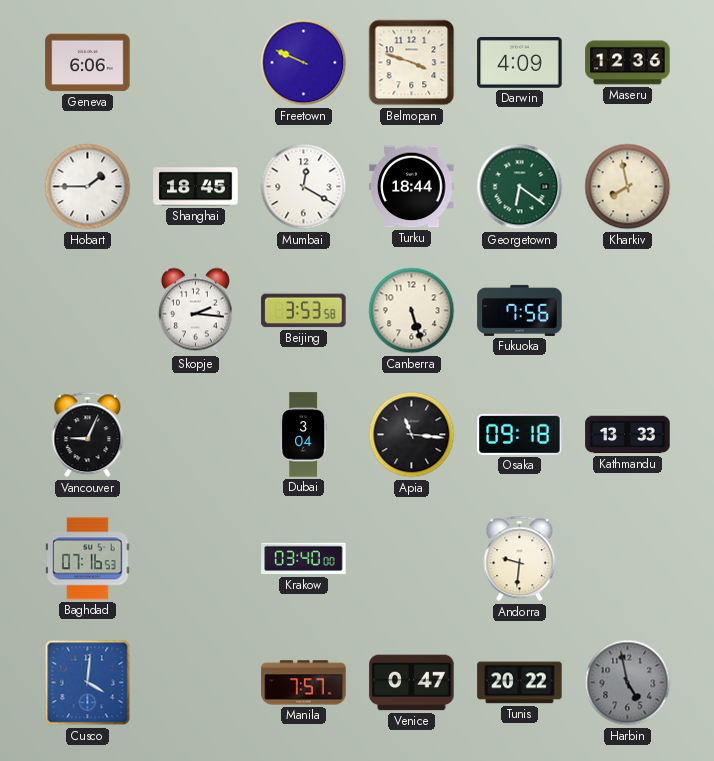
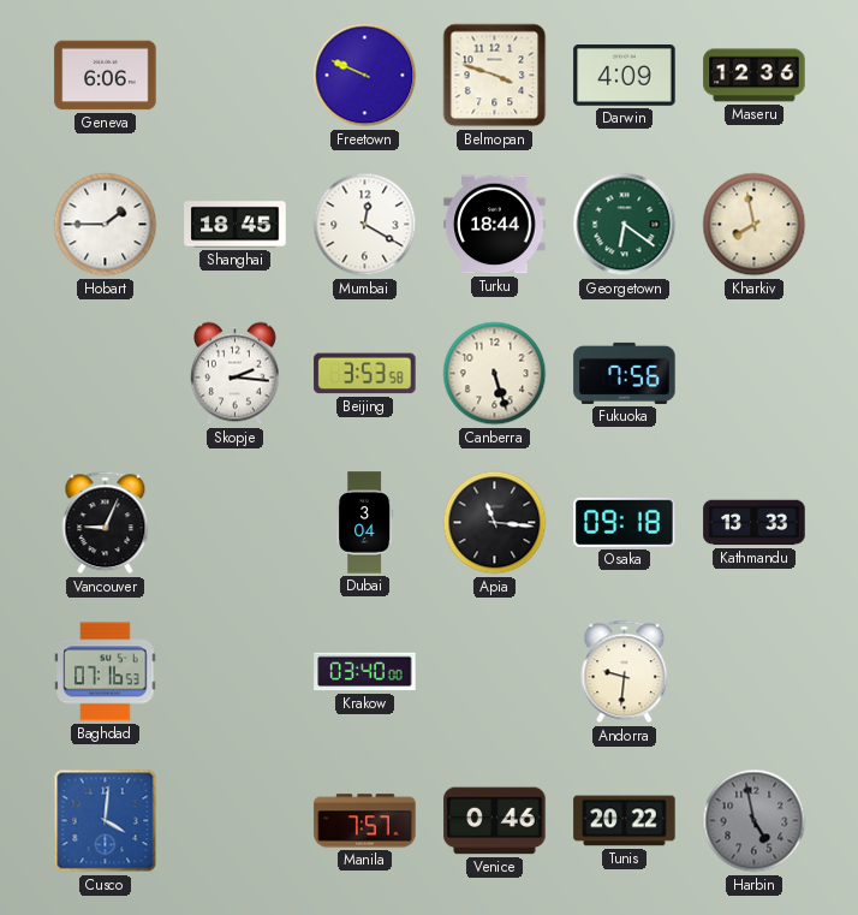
Venice: 0:47 -> 0:46
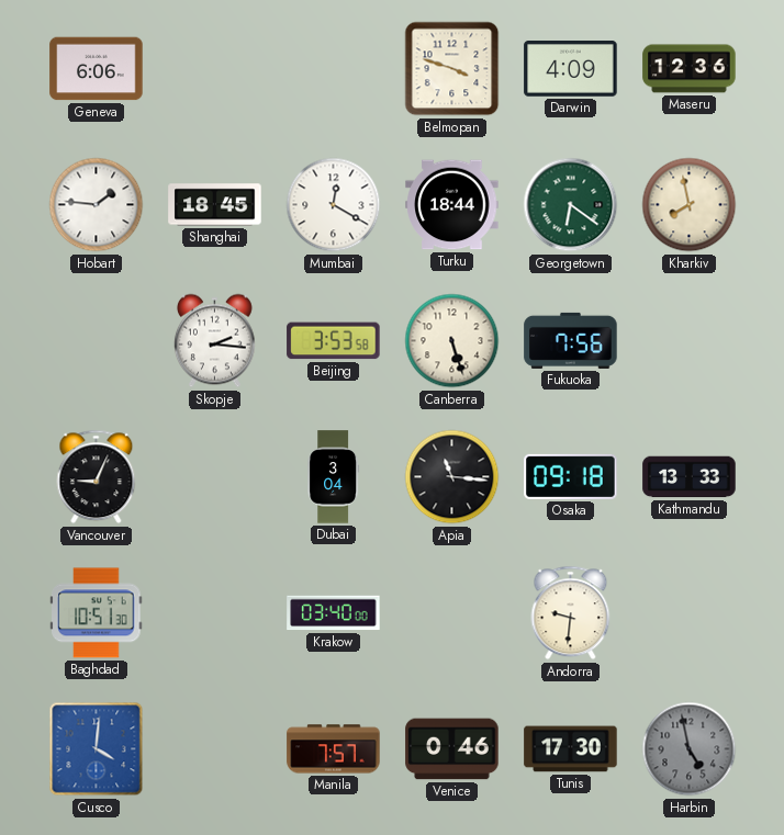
Freetown: 9:49 -> none
Hobart: 1:45 -> 1:46
Baghdad: 07:16 -> 10:51
Tunis: 20:22 -> 17:30
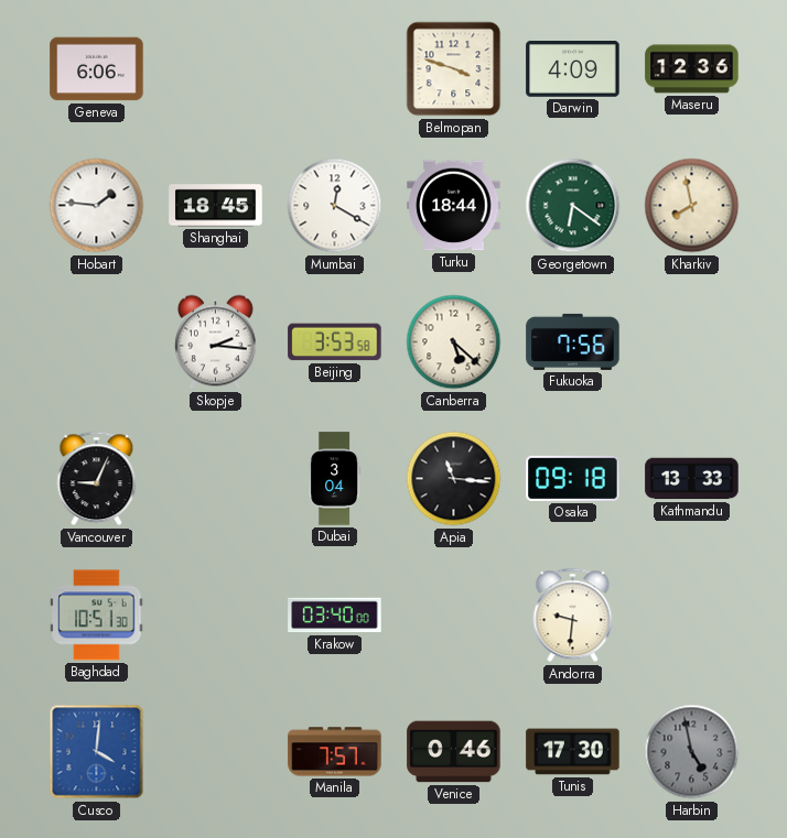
Canberra: 5:27 -> 5:22
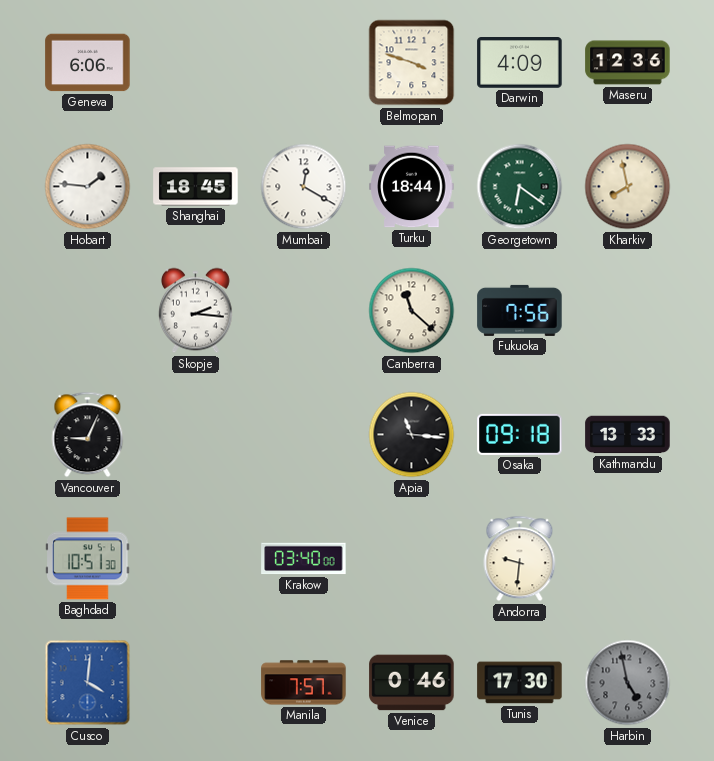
Beijing: 3:53 -> none
Canberra: 5:22 -> 11:22
Dubai: 3:04 -> none
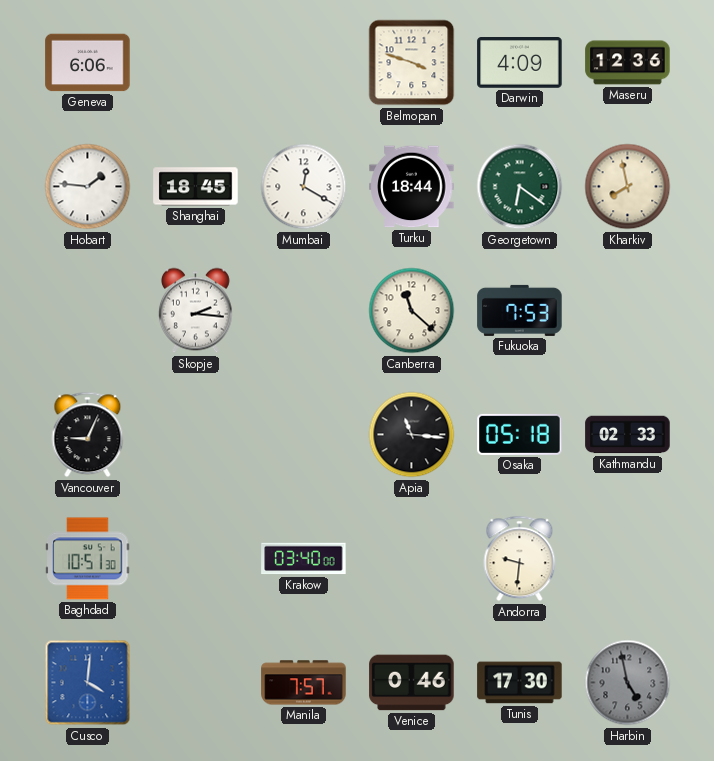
Fukuoka: 7:56 -> 7:53
Osaka: 09:18 -> 05:18
Kathmandu: 13:33 -> 02:33
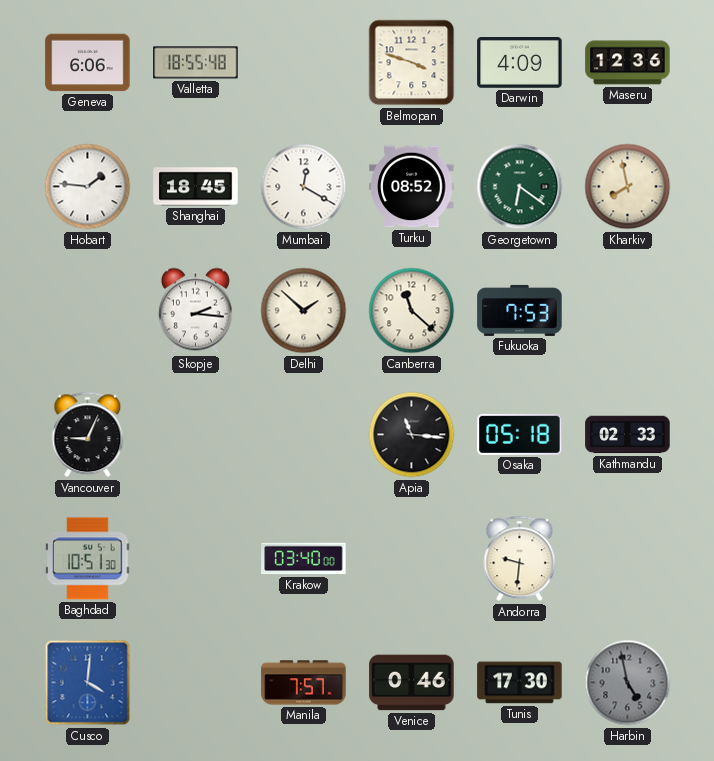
Valletta: none -> 18:55
Turku: 18:44 -> 08:52
Delhi: none -> 1:52
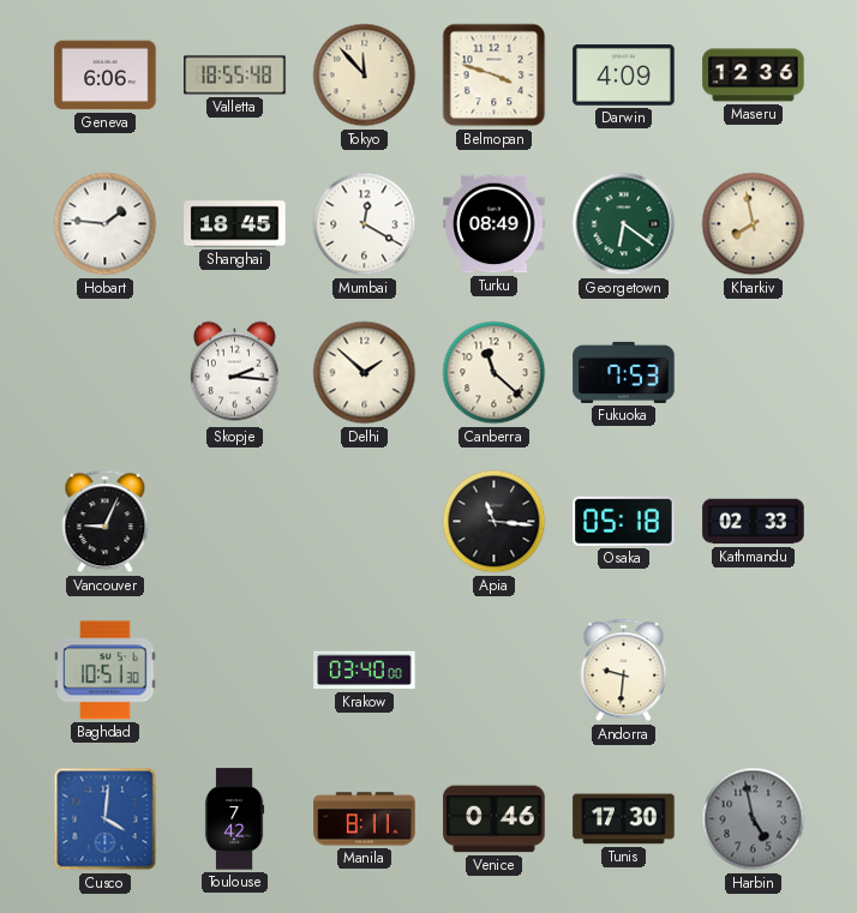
Tokyo: none -> 11:53
Turku: 08:52 -> 08:49
Toulouse: none -> 7:42
Manila: 7:57 -> 8:11
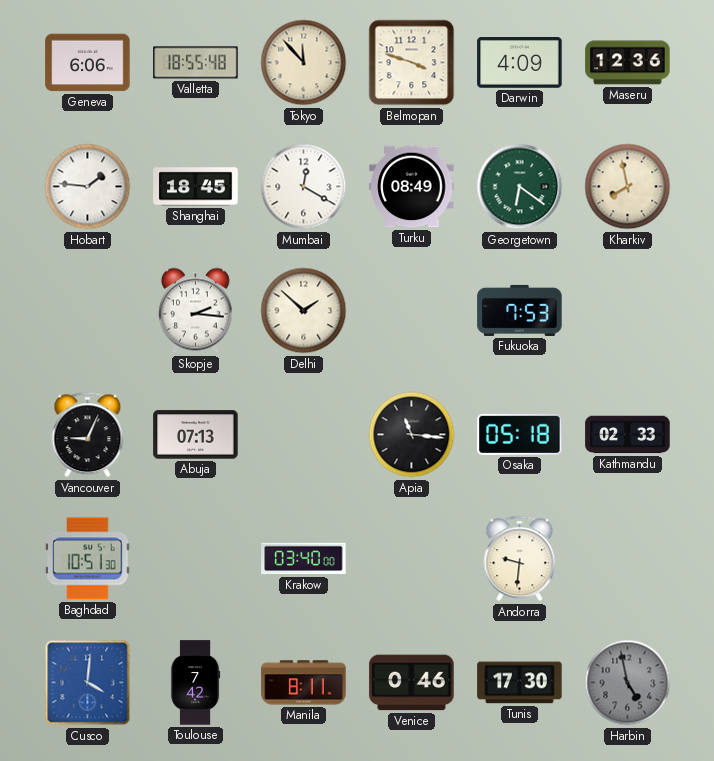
Canberra: 11:22 -> none
Abuja: none -> 07:13
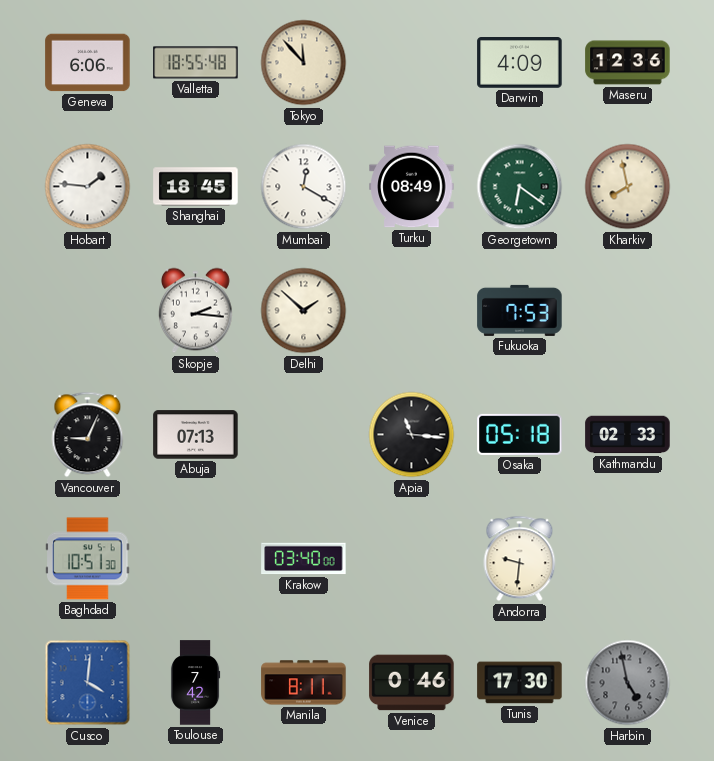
Belmopan: 3:48 -> none
